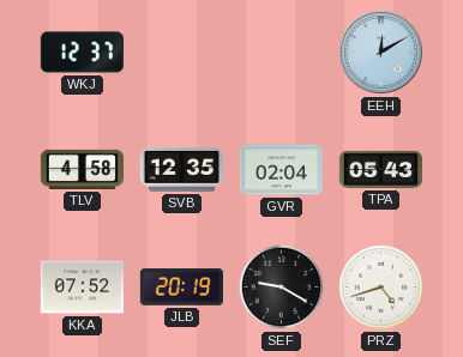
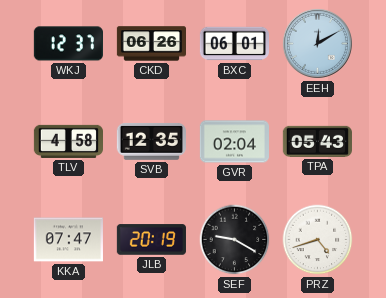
CKD: none -> 06:26
BXC: none -> 06:01
KKA: 07:52 -> 07:47
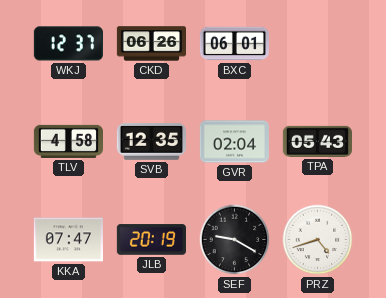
EEH: 12:10 -> none
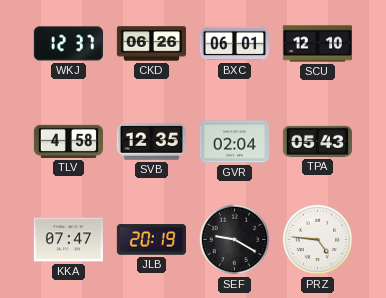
SCU: none -> 12:10
PRZ: 4:42 -> 4:46
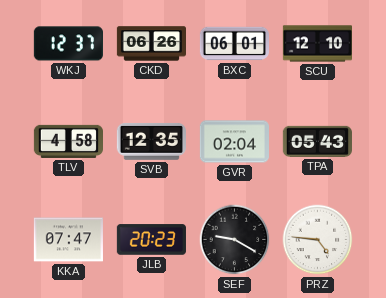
JLB: 20:19 -> 20:23
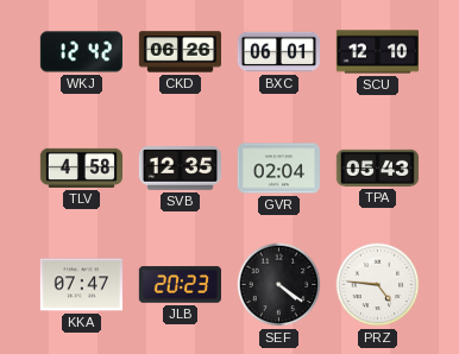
WKJ: 12:37 -> 12:42
SEF: 9:20 -> 4:21
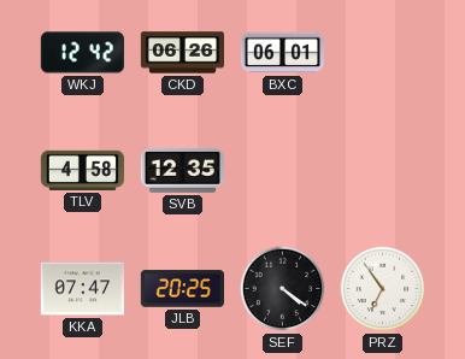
SCU: 12:10 -> none
GVR: 02:04 -> none
TPA: 05:43 -> none
JLB: 20:23 -> 20:25
PRZ: 4:46 -> 6:54
